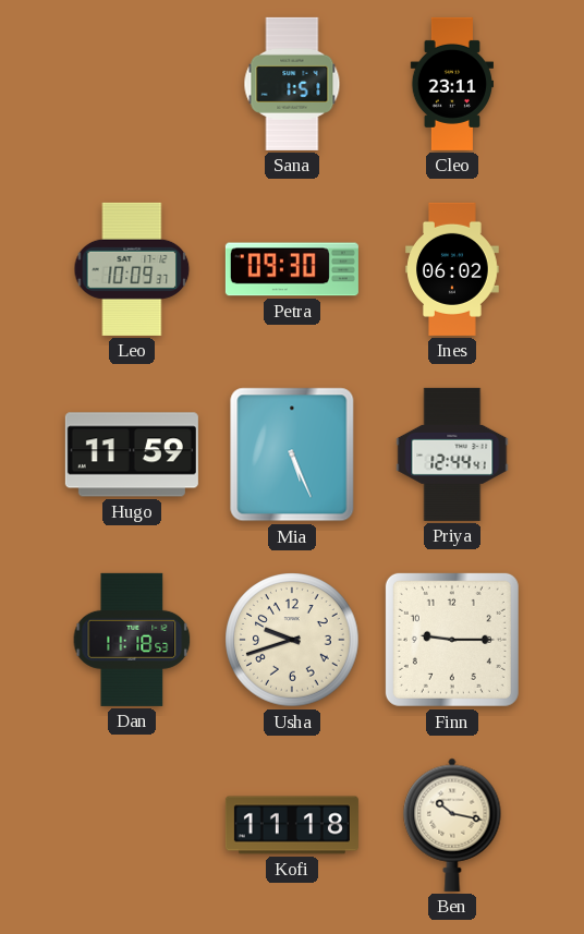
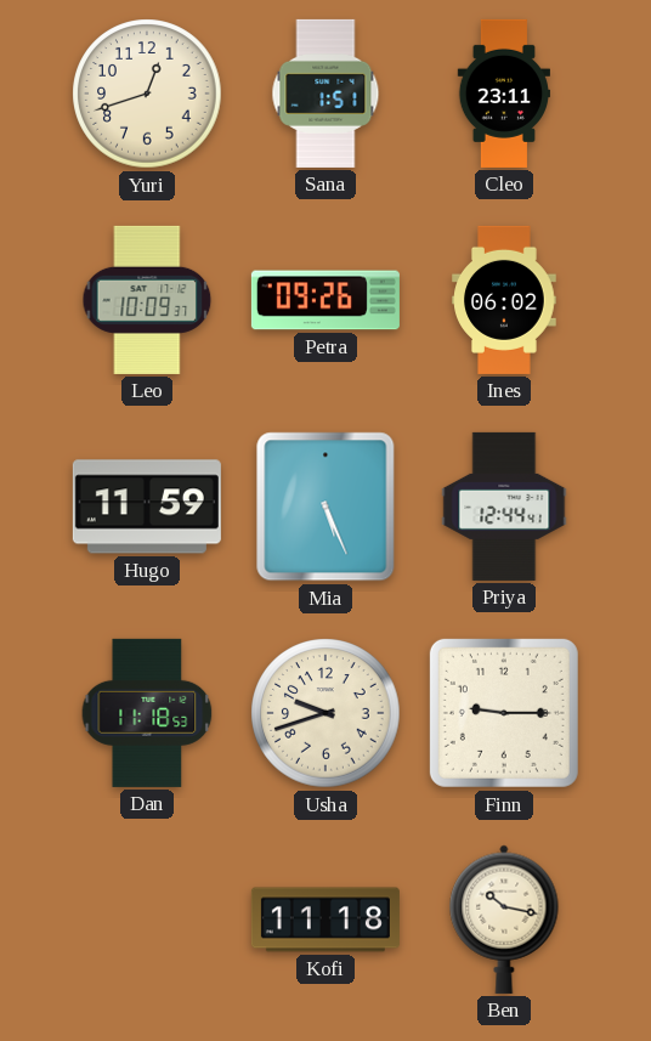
Yuri: none -> 12:42
Petra: 09:30 -> 09:26
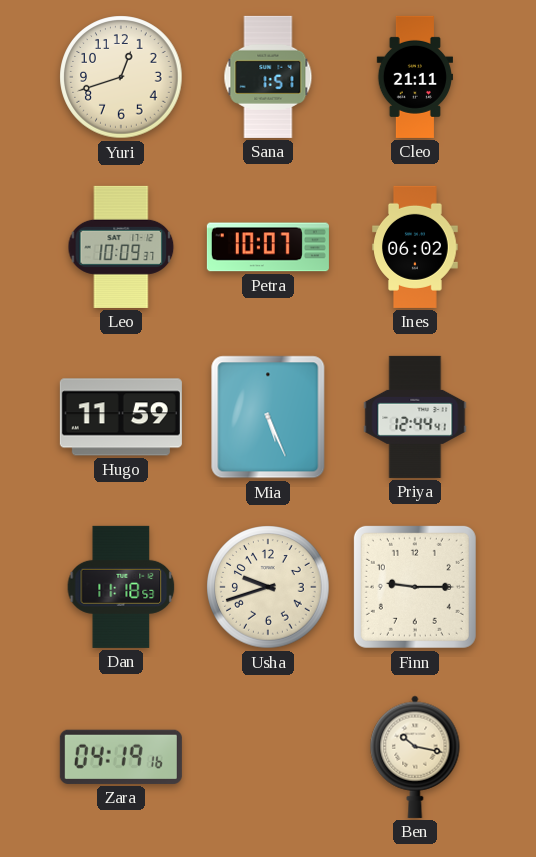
Cleo: 23:11 -> 21:11
Petra: 09:26 -> 10:07
Zara: none -> 04:19
Kofi: 11:18 -> none
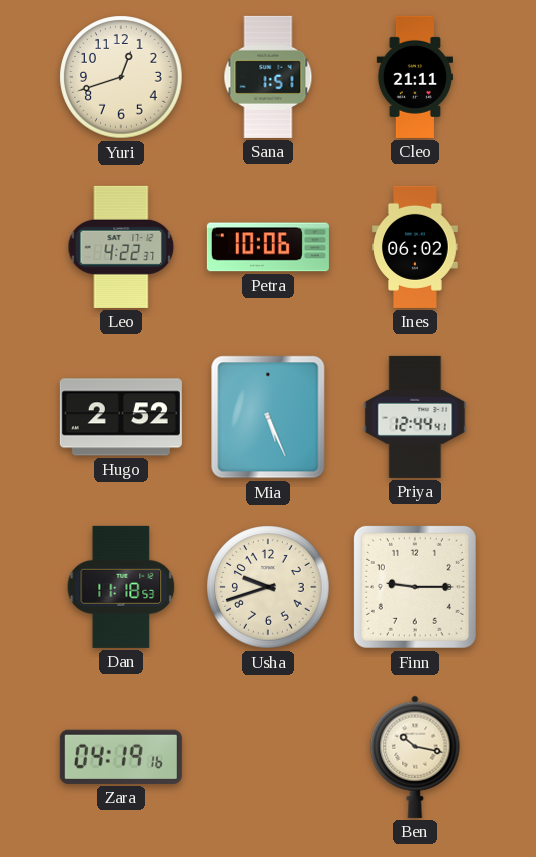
Leo: 10:09 -> 4:22
Petra: 10:07 -> 10:06
Hugo: 11:59 -> 2:52
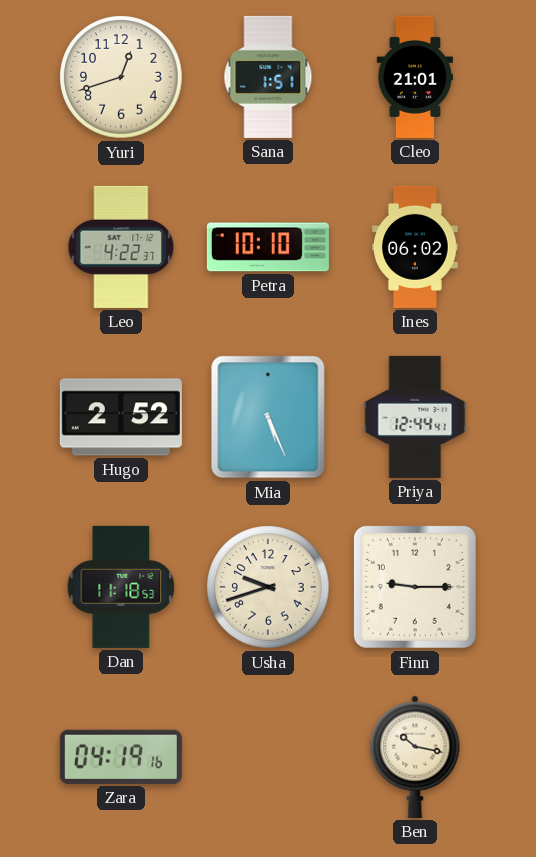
Cleo: 21:11 -> 21:01
Petra: 10:06 -> 10:10
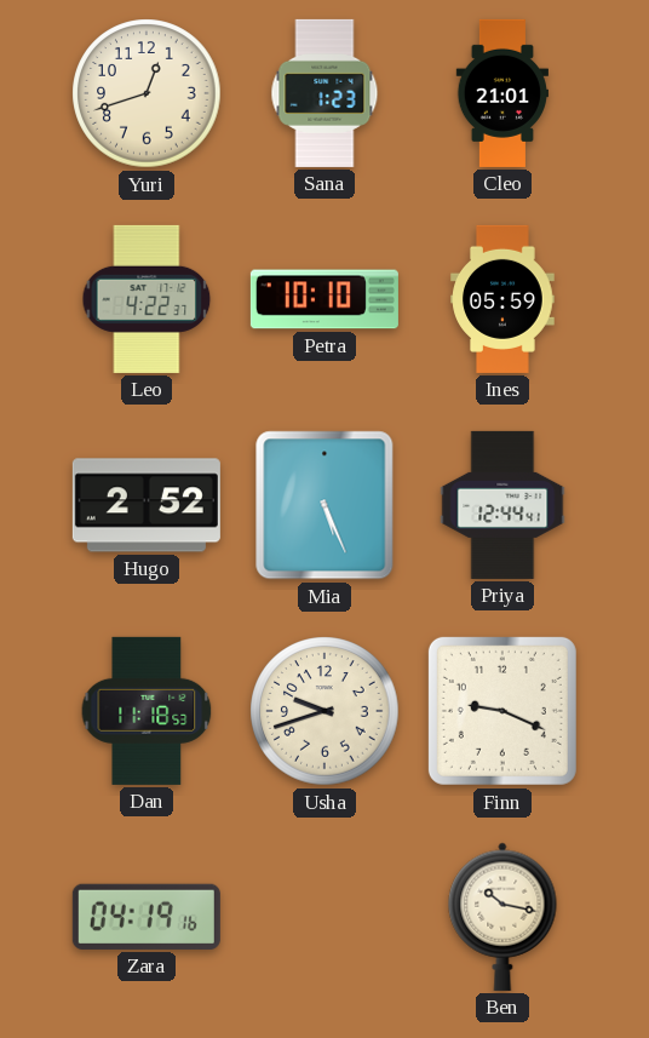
Sana: 1:51 -> 1:23
Ines: 06:02 -> 05:59
Finn: 9:15 -> 9:19
